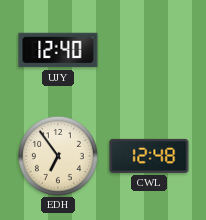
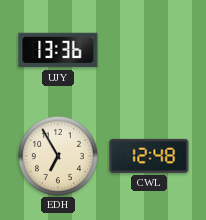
UJY: 12:40 -> 13:36
EDH: 6:54 -> 6:55
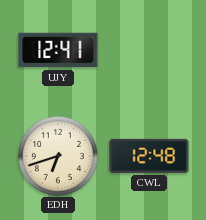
UJY: 13:36 -> 12:41
EDH: 6:55 -> 6:42
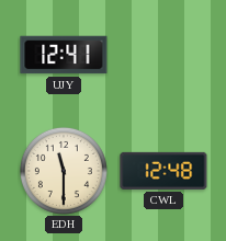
EDH: 6:42 -> 11:30
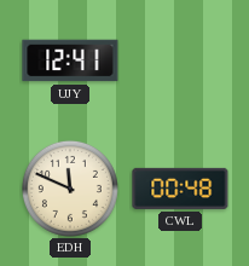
EDH: 11:30 -> 11:49
CWL: 12:48 -> 00:48
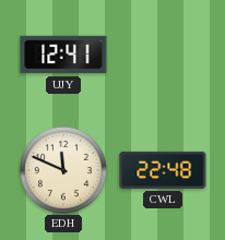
CWL: 00:48 -> 22:48
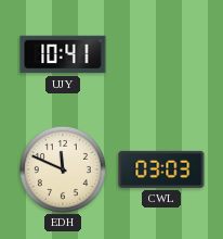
UJY: 12:41 -> 10:41
CWL: 22:48 -> 03:03
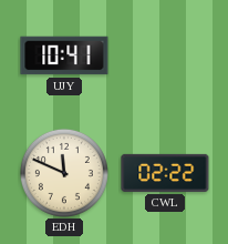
CWL: 03:03 -> 02:22
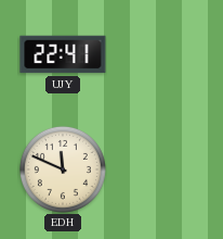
UJY: 10:41 -> 22:41
CWL: 02:22 -> none
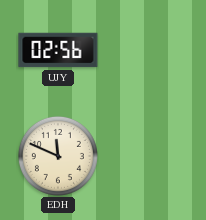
UJY: 22:41 -> 02:56
